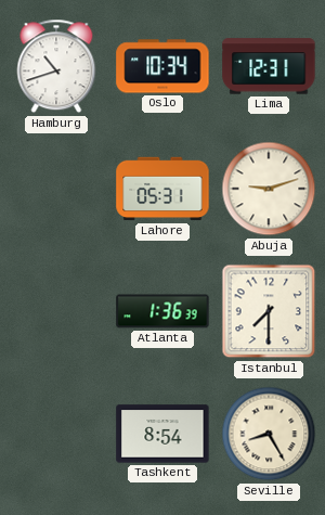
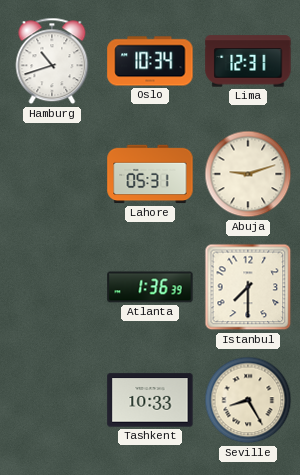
Tashkent: 8:54 -> 10:33
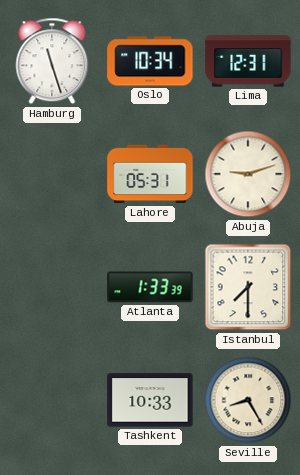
Hamburg: 10:42 -> 11:27
Atlanta: 1:36 -> 1:33
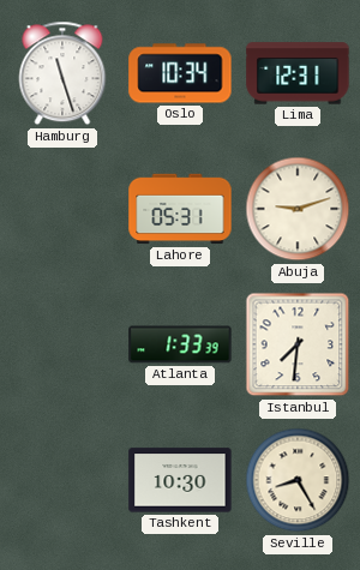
Istanbul: 7:30 -> 7:31
Tashkent: 10:33 -> 10:30
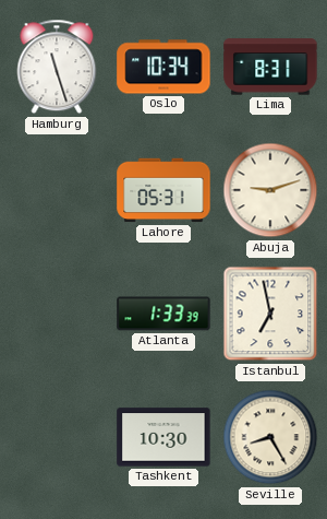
Lima: 12:31 -> 8:31
Istanbul: 7:31 -> 6:58
